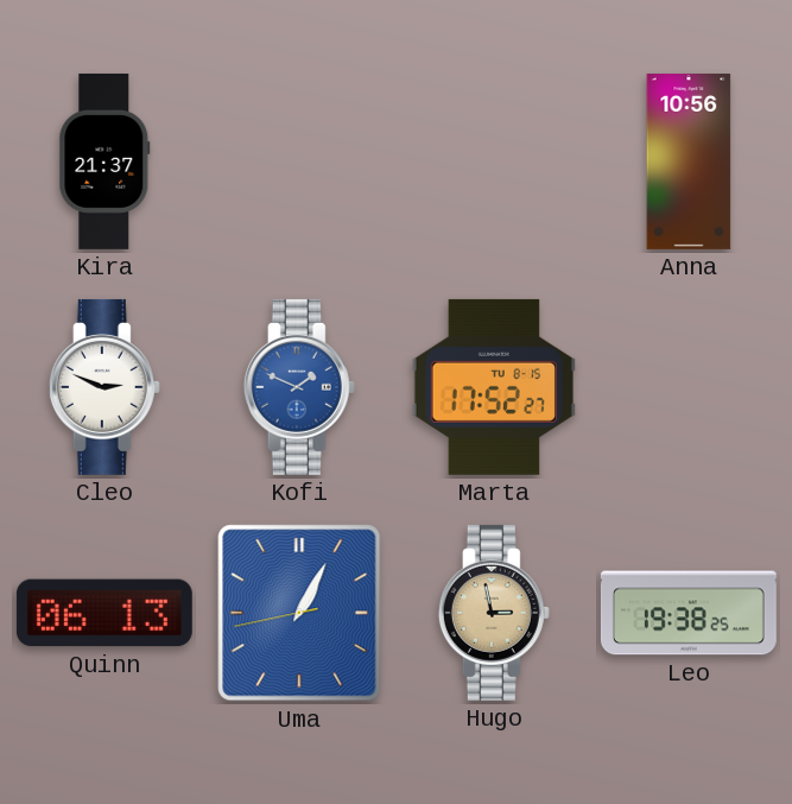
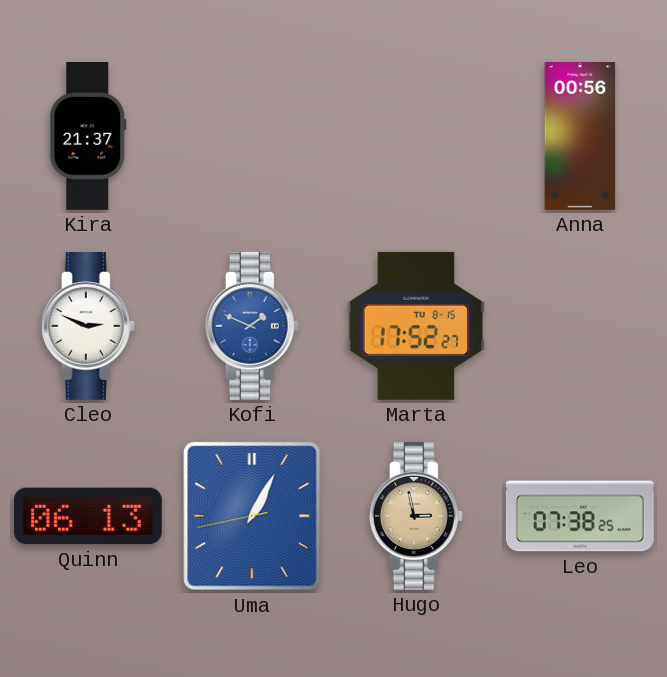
Anna: 10:56 -> 00:56
Leo: 19:38 -> 07:38
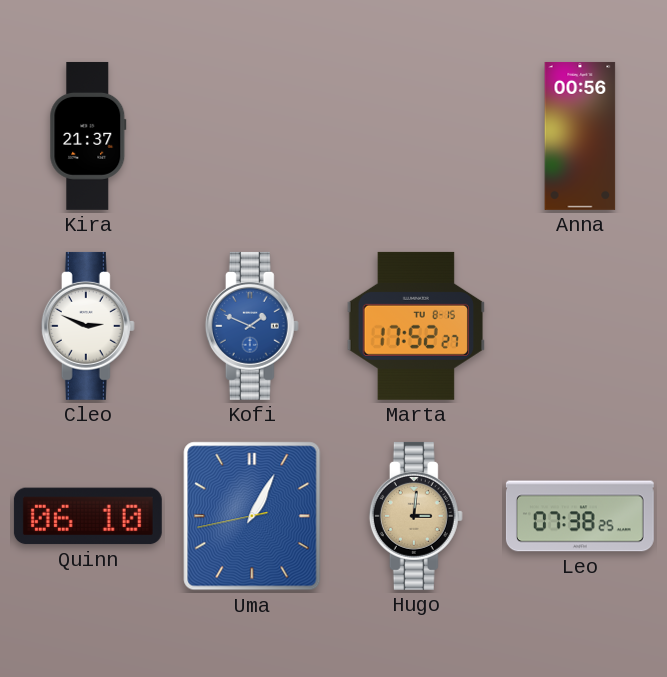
Quinn: 06:13 -> 06:10
Hugo: 2:58 -> 3:01
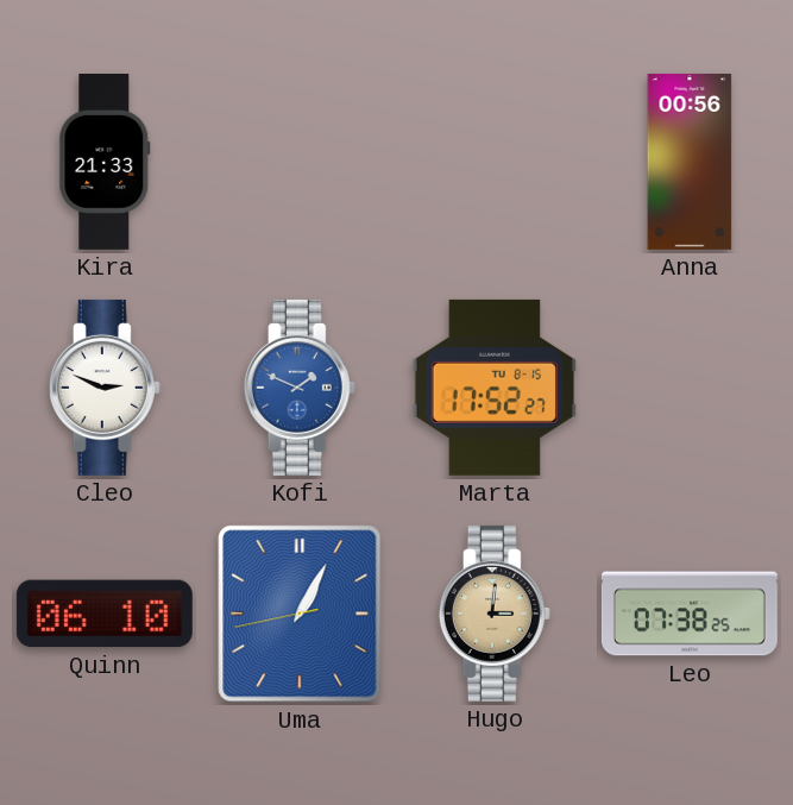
Kira: 21:37 -> 21:33
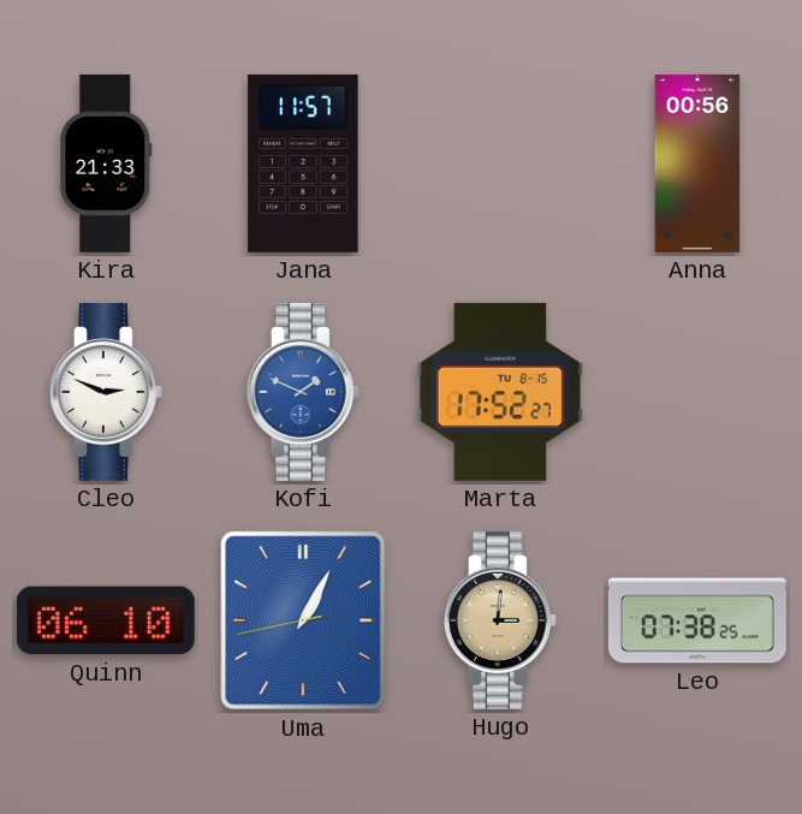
Jana: none -> 11:57
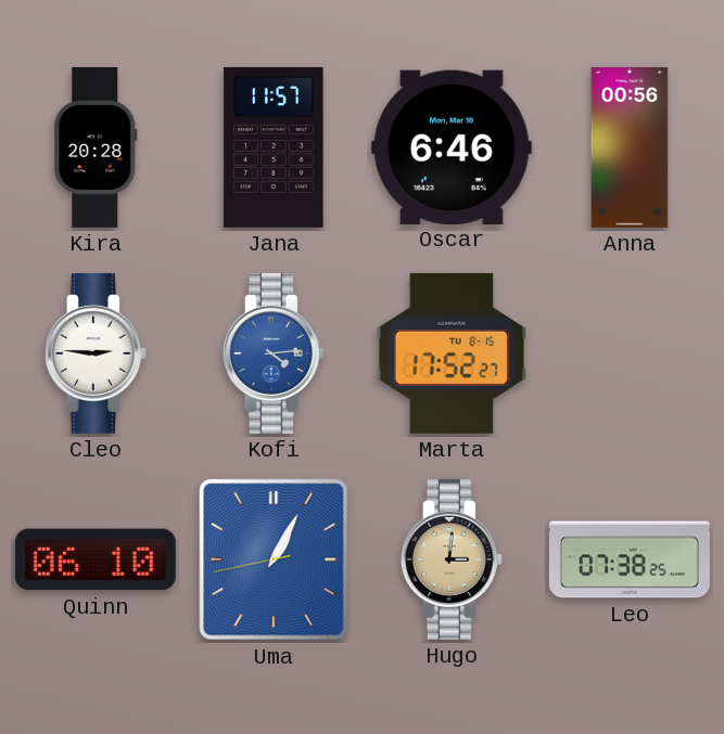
Kira: 21:33 -> 20:28
Oscar: none -> 6:46
Cleo: 2:49 -> 2:46
Kofi: 1:49 -> 4:14
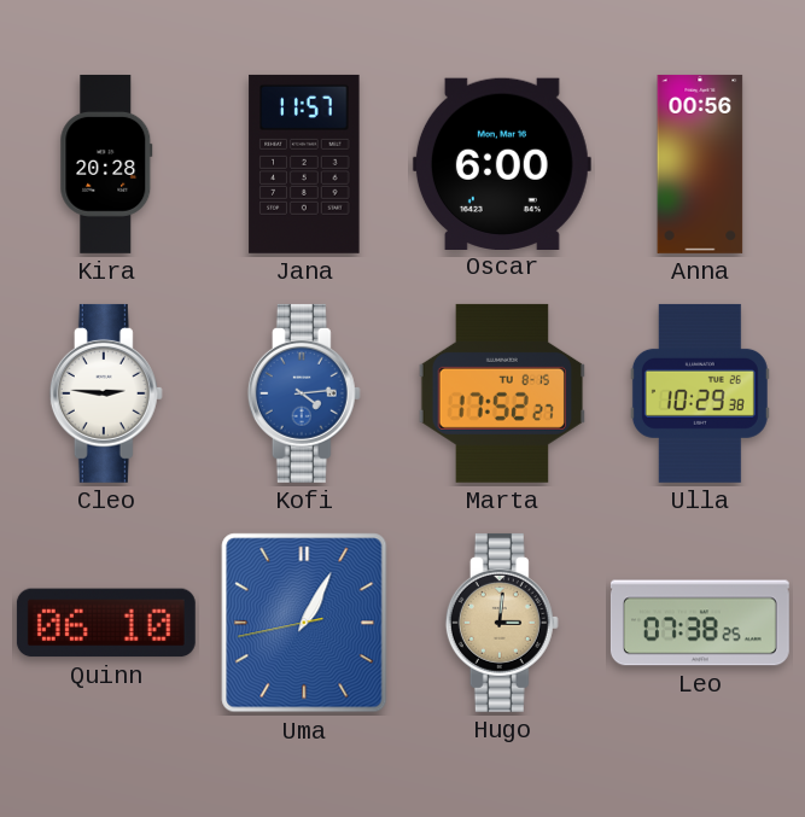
Oscar: 6:46 -> 6:00
Ulla: none -> 10:29
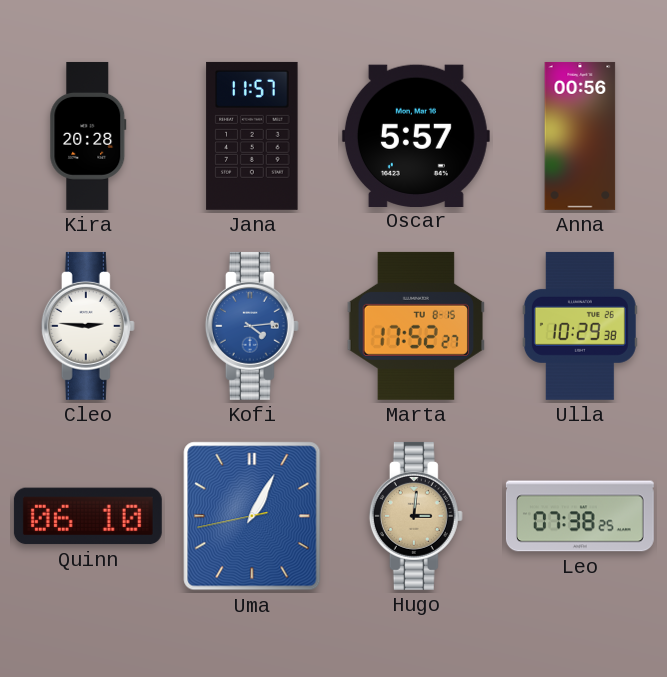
Oscar: 6:00 -> 5:57
